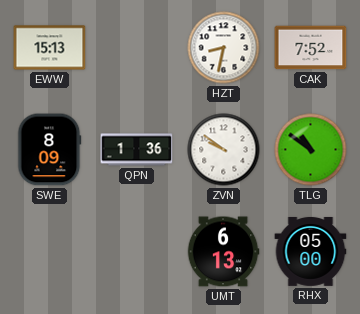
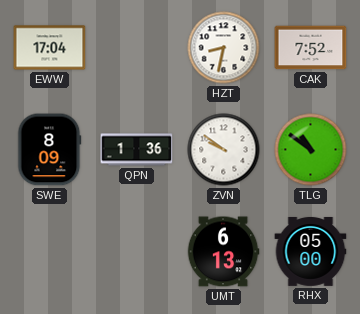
EWW: 15:13 -> 17:04
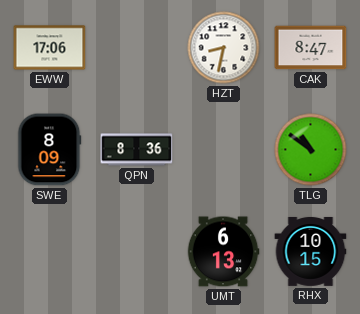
EWW: 17:04 -> 17:06
CAK: 7:52 -> 8:47
QPN: 1:36 -> 8:36
ZVN: 9:51 -> none
RHX: 05:00 -> 10:15
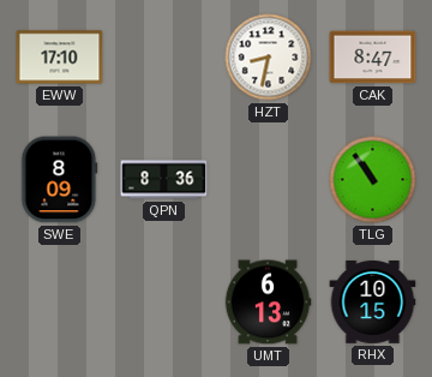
EWW: 17:06 -> 17:10
TLG: 10:51 -> 10:54
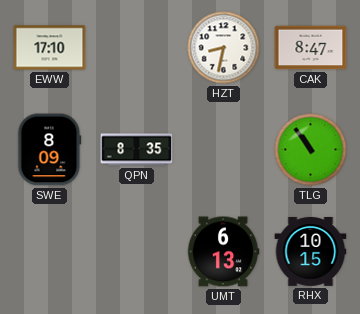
QPN: 8:36 -> 8:35
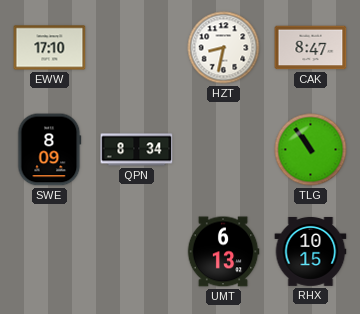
QPN: 8:35 -> 8:34
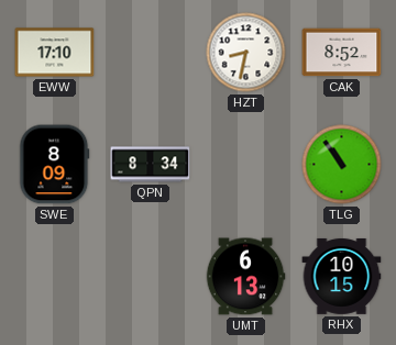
CAK: 8:47 -> 8:52
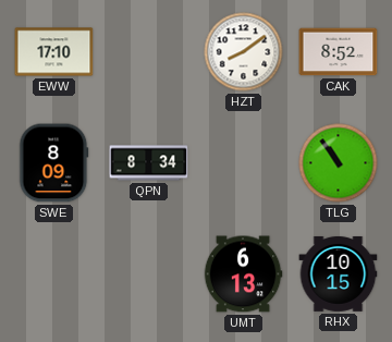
HZT: 8:32 -> 8:09
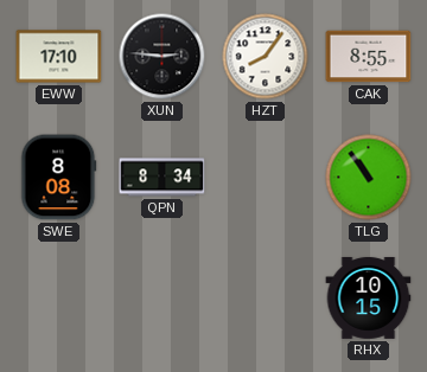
XUN: none -> 2:46
HZT: 8:09 -> 8:06
CAK: 8:52 -> 8:55
SWE: 8:09 -> 8:08
UMT: 6:13 -> none
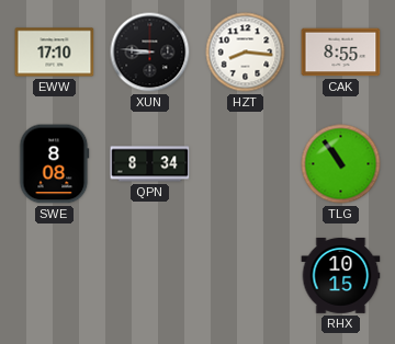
XUN: 2:46 -> 8:46
HZT: 8:06 -> 8:16
